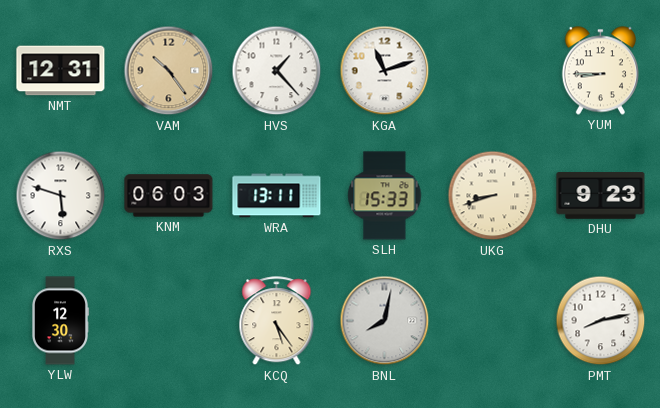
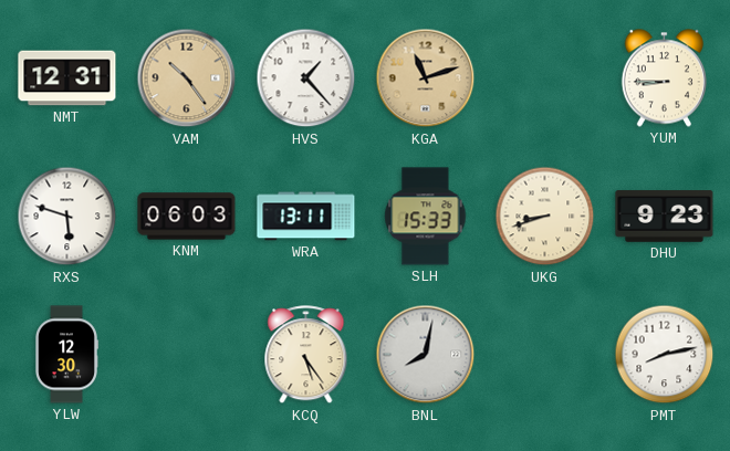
KGA dial: white -> champagne
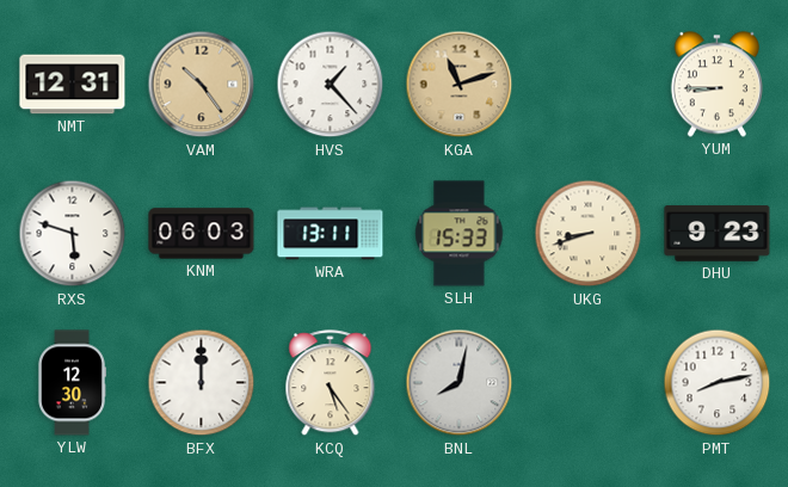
BFX: none -> 12:00
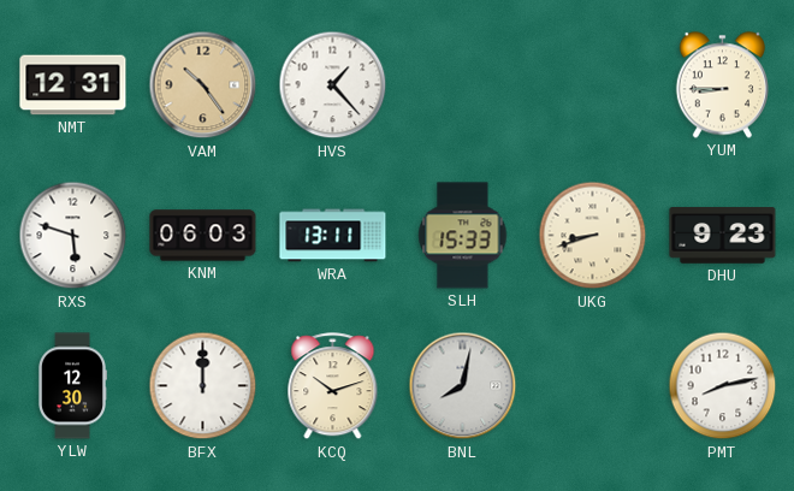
KGA: 11:12 -> none
KCQ: 5:24 -> 10:12
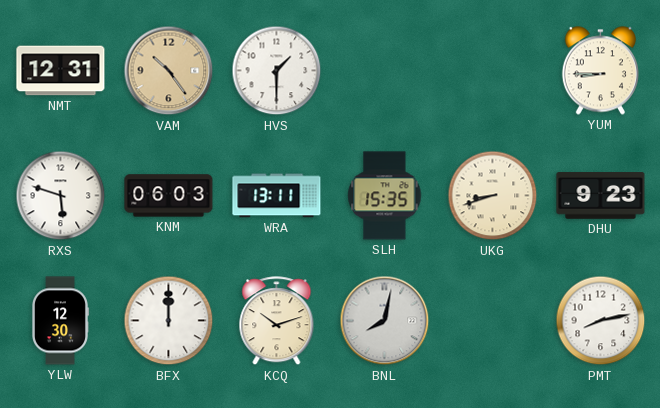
HVS: 1:23 -> 1:30
SLH: 15:33 -> 15:35
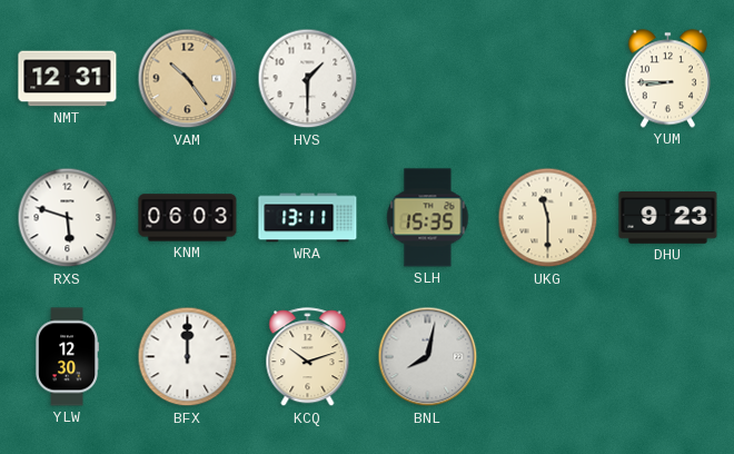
UKG: 8:42 -> 11:30
PMT: 8:13 -> none
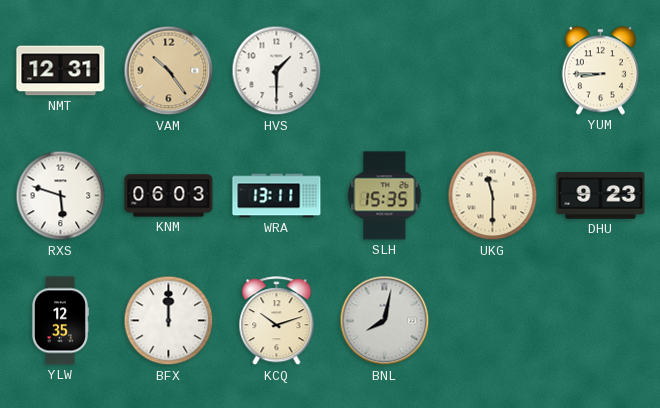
YLW: 12:30 -> 12:35
